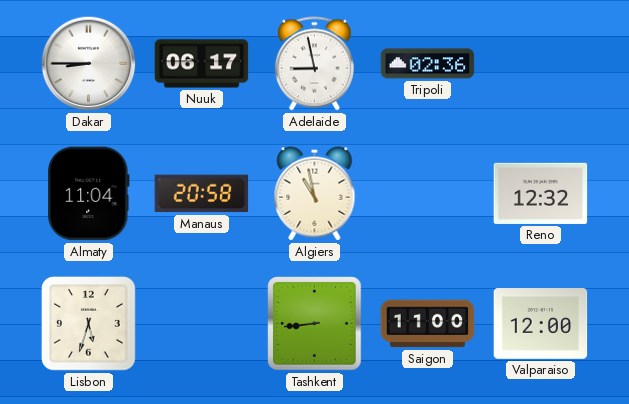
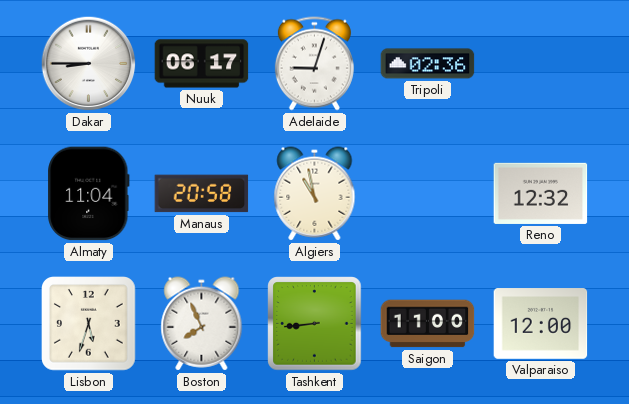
Adelaide: 8:58 -> 9:03
Boston: none -> 7:56
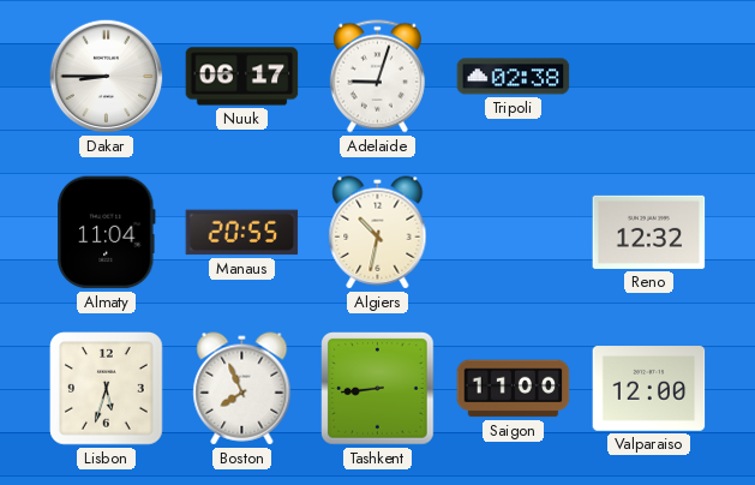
Tripoli: 02:36 -> 02:38
Manaus: 20:58 -> 20:55
Algiers: 10:58 -> 10:32
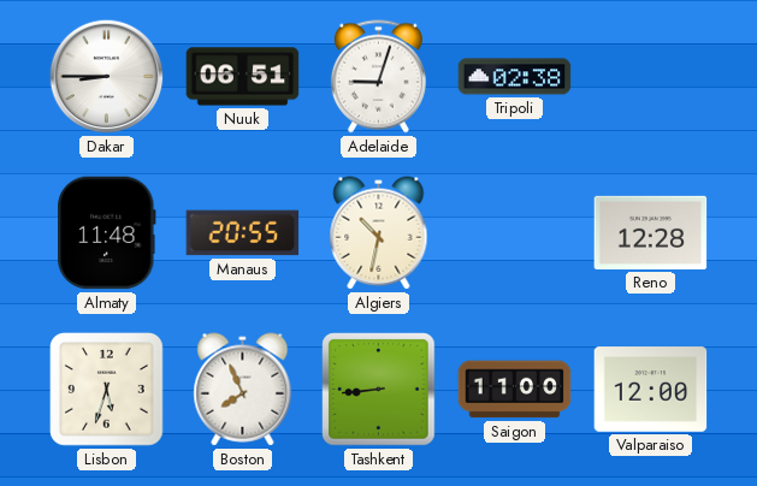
Nuuk: 06:17 -> 06:51
Almaty: 11:04 -> 11:48
Reno: 12:32 -> 12:28
